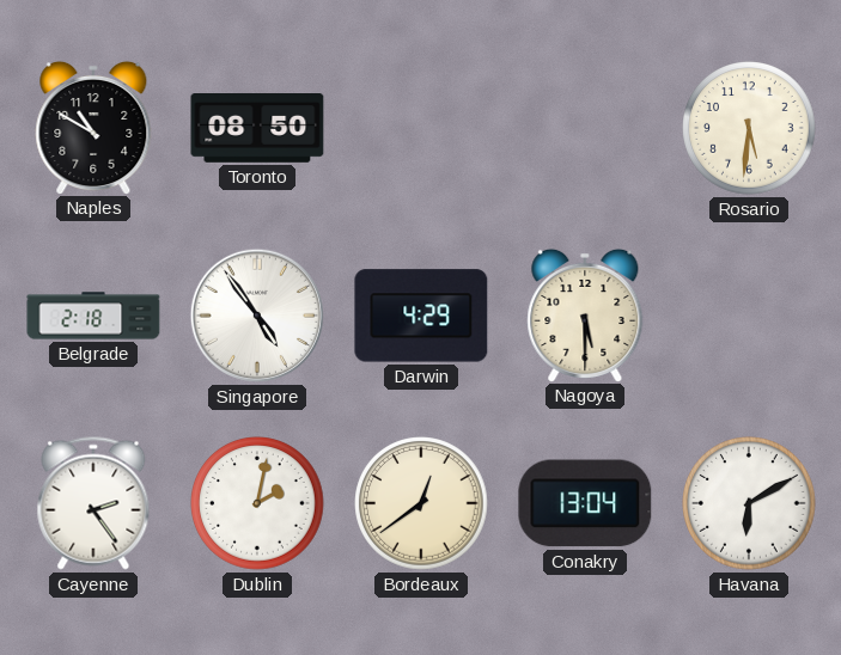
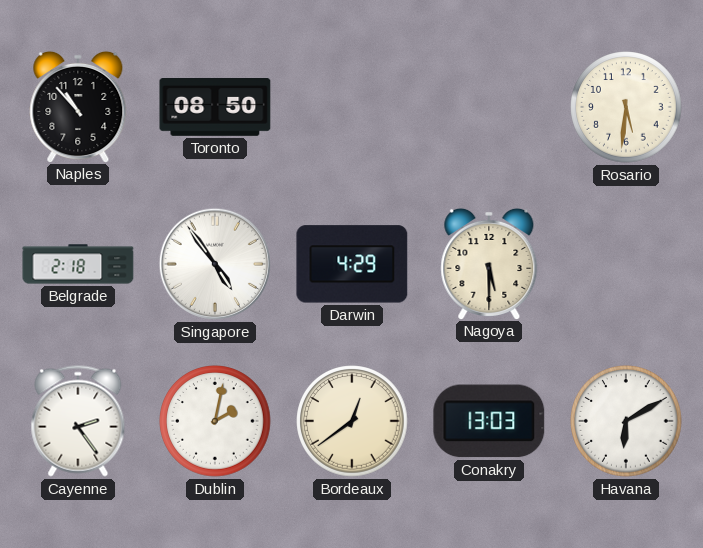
Naples: 10:50 -> 10:53
Conakry: 13:04 -> 13:03
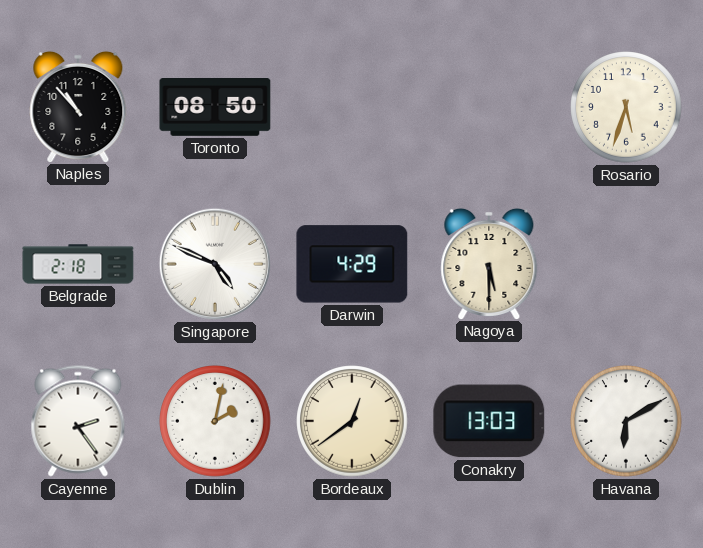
Rosario: 5:31 -> 5:33
Singapore: 4:54 -> 4:49
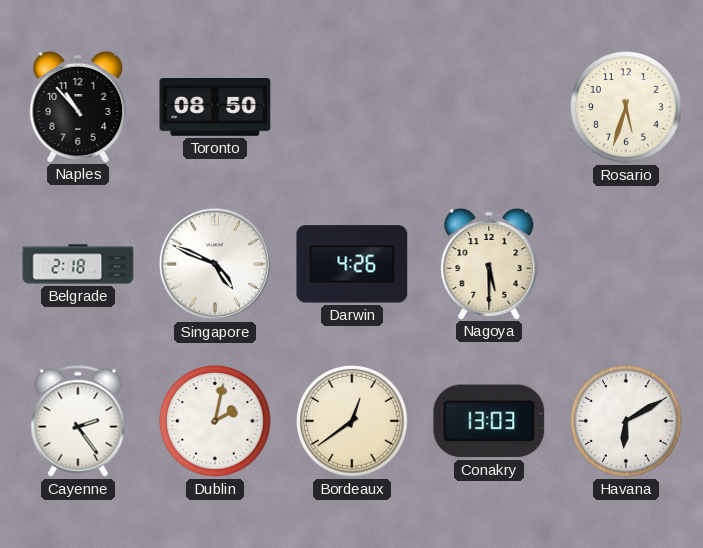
Darwin: 4:29 -> 4:26
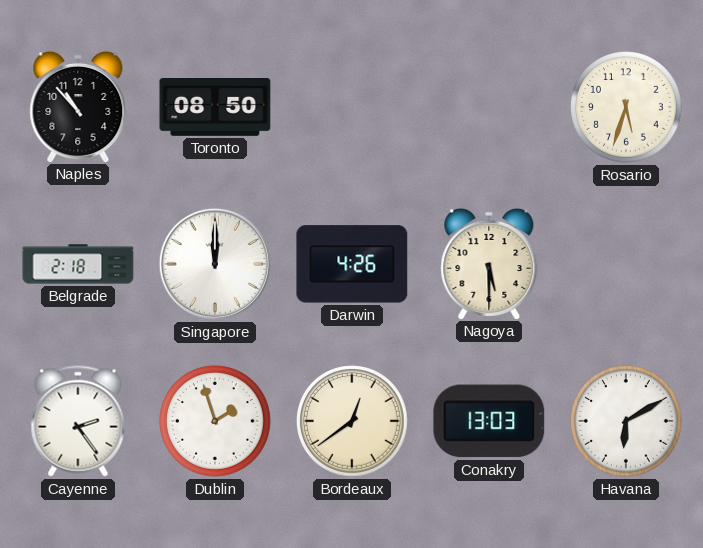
Singapore: 4:49 -> 12:00
Dublin: 2:02 -> 1:57
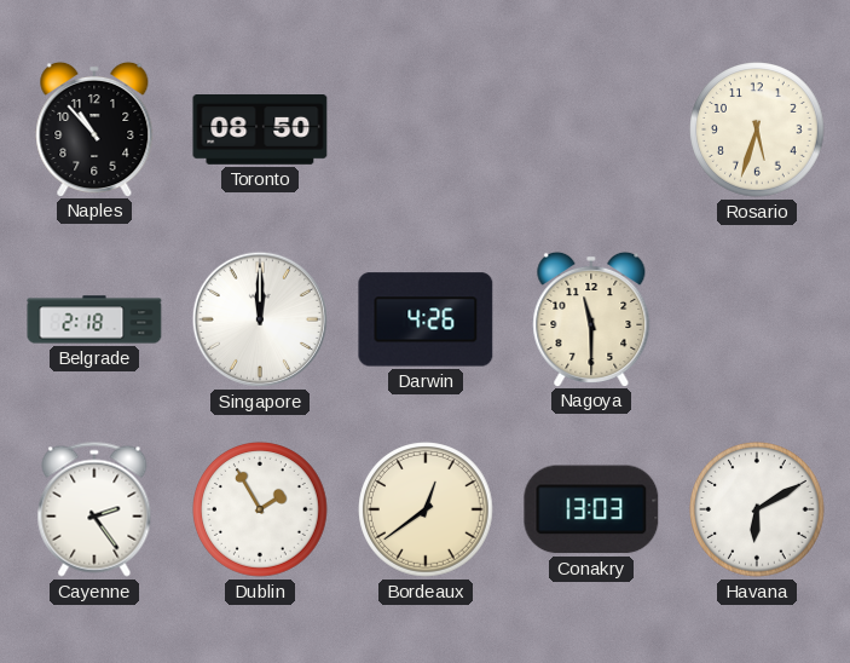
Nagoya: 5:30 -> 11:30
Dublin: 1:57 -> 1:55
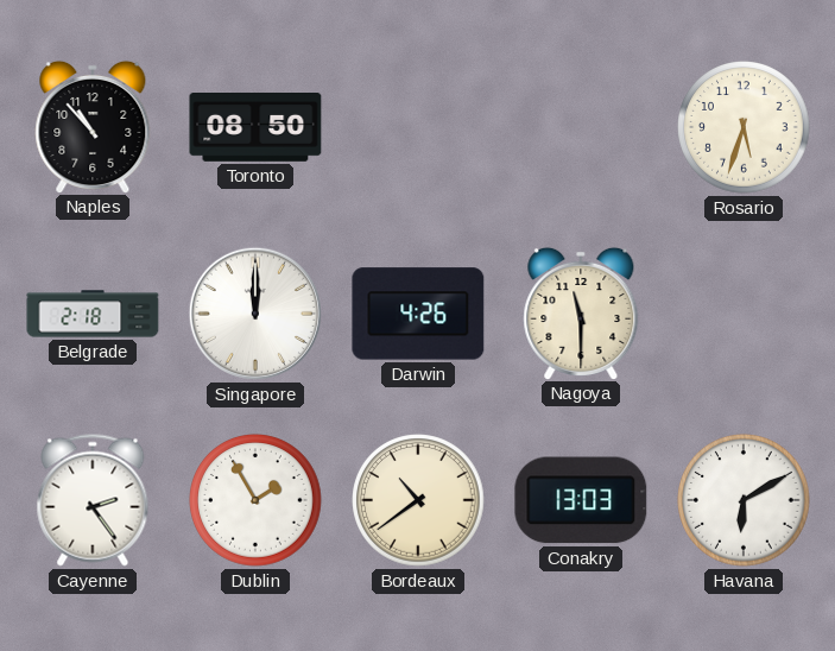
Bordeaux: 12:39 -> 10:39
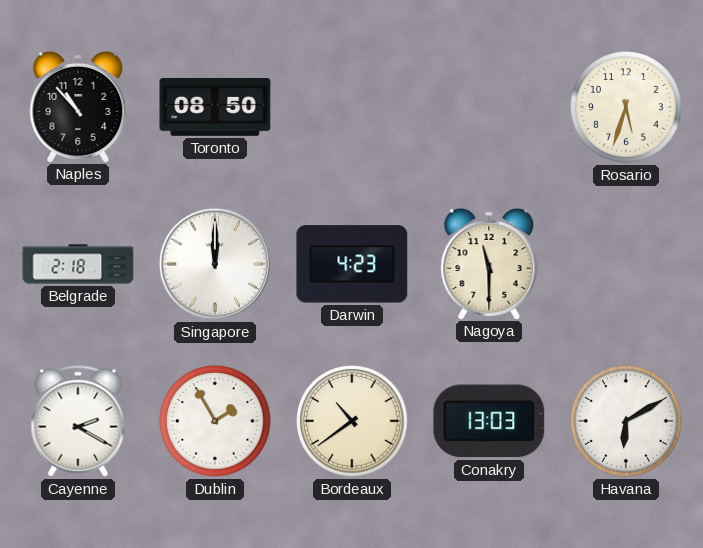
Darwin: 4:26 -> 4:23
Cayenne: 2:24 -> 2:20
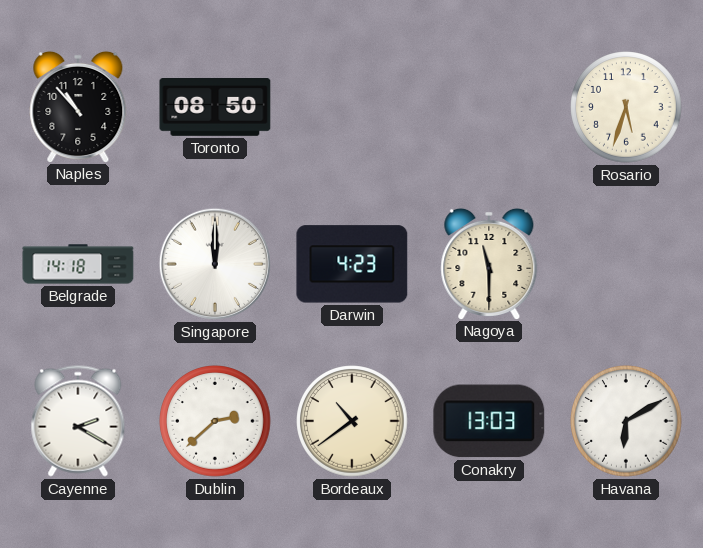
Belgrade: 2:18 -> 14:18
Dublin: 1:55 -> 2:38
